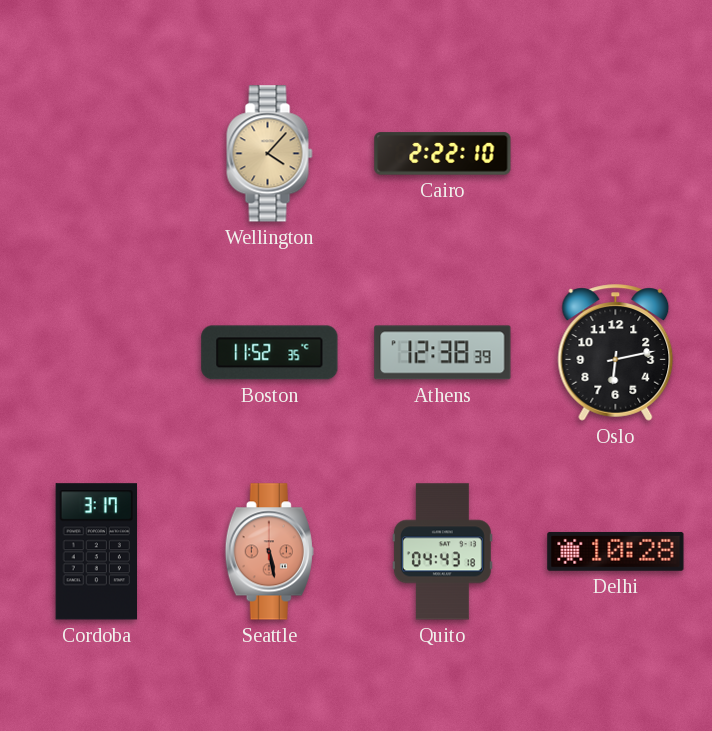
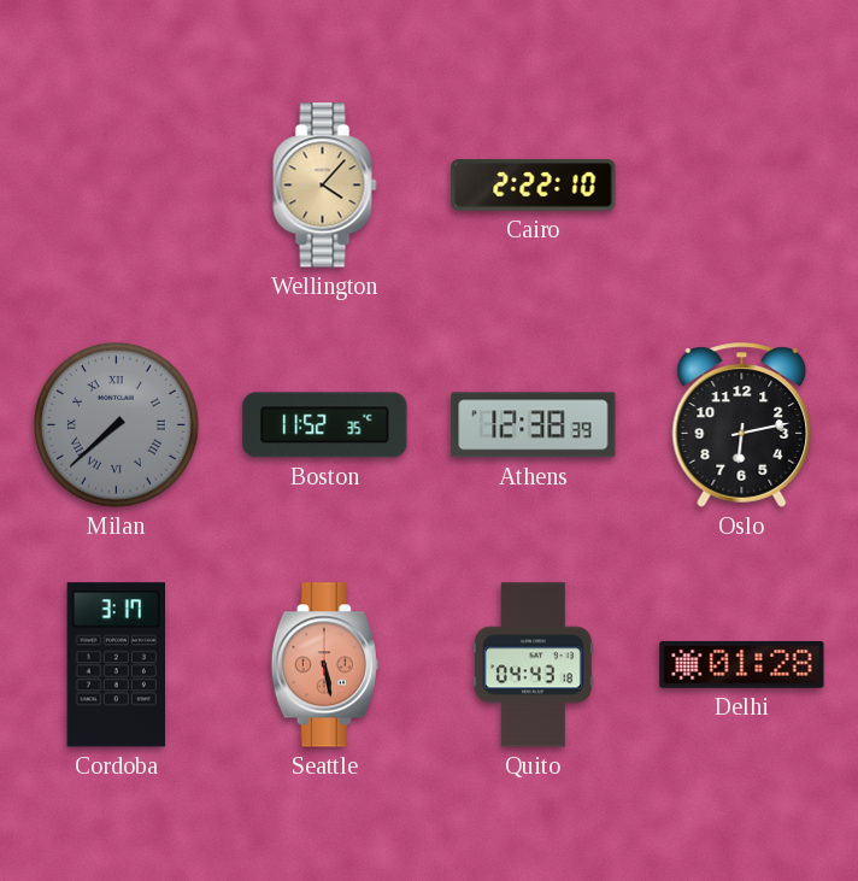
Milan: none -> 7:38
Delhi: 10:28 -> 01:28
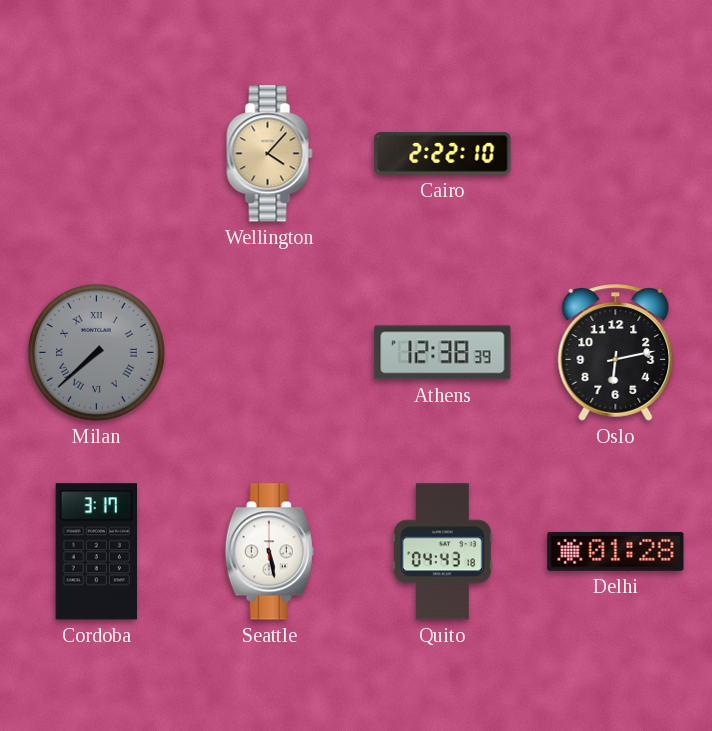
Boston: 11:52 -> none
Seattle dial: salmon -> white
